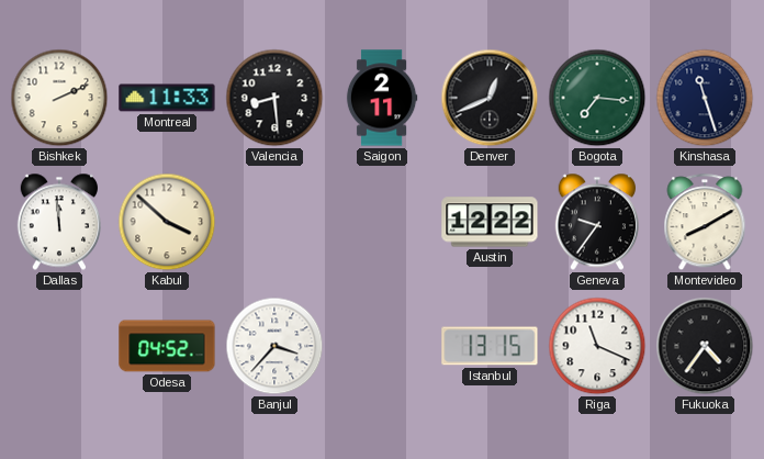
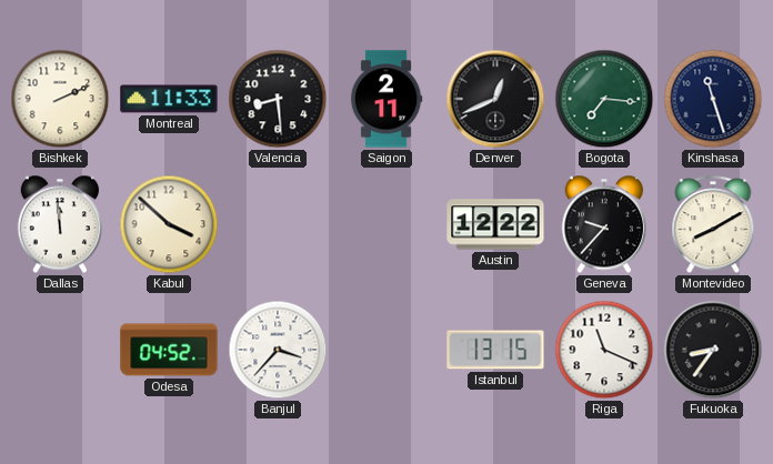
Geneva: 9:36 -> 9:37
Fukuoka: 4:36 -> 8:36
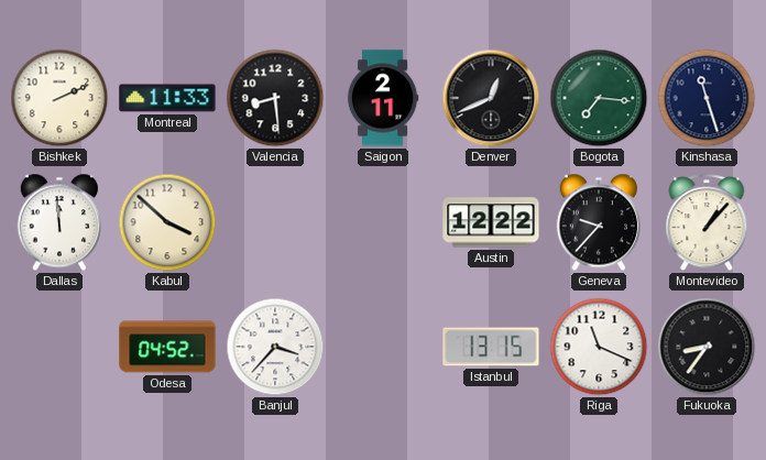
Montevideo: 8:10 -> 1:07
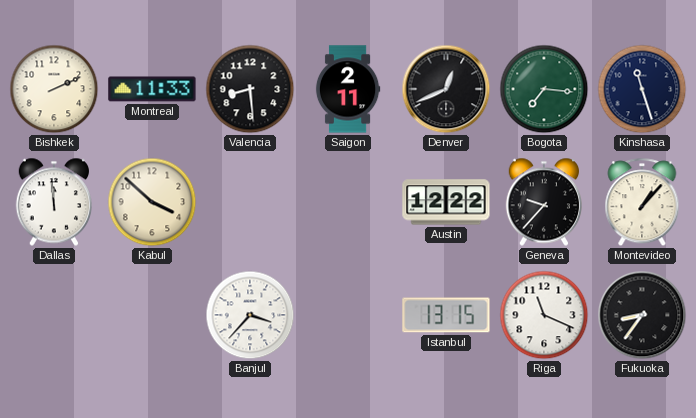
Odesa: 04:52 -> none
